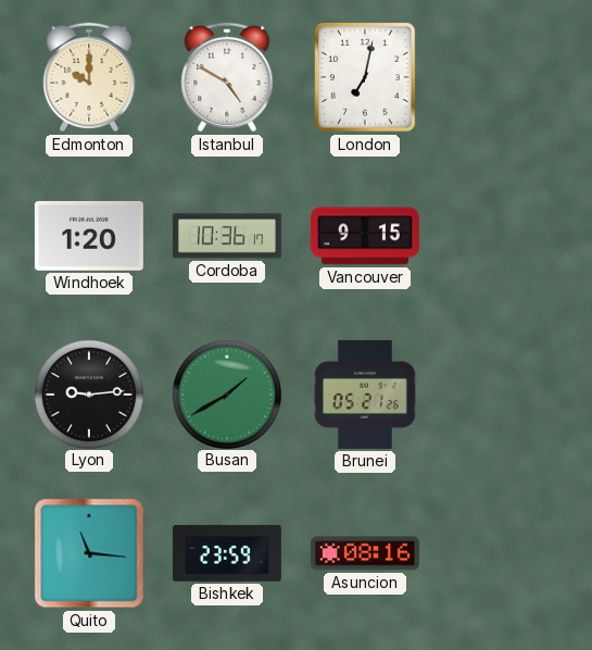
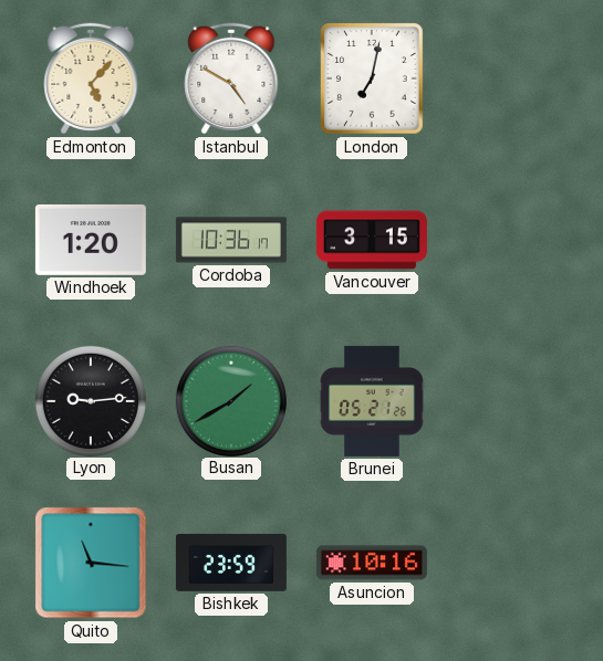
Edmonton: 10:00 -> 5:07
Vancouver: 9:15 -> 3:15
Asuncion: 08:16 -> 10:16
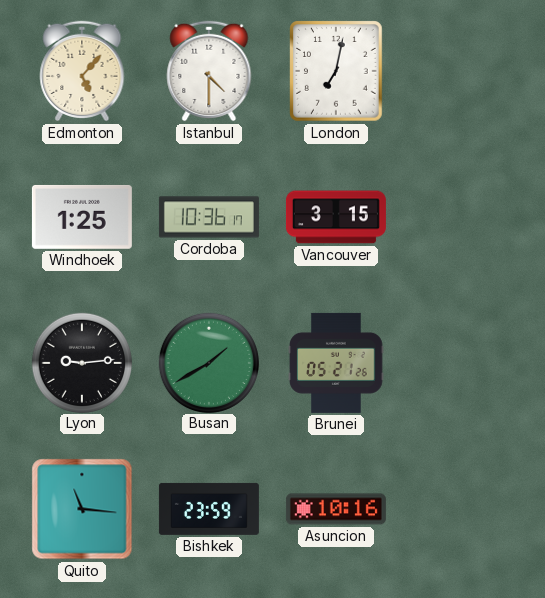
Istanbul: 4:50 -> 4:30
Windhoek: 1:20 -> 1:25
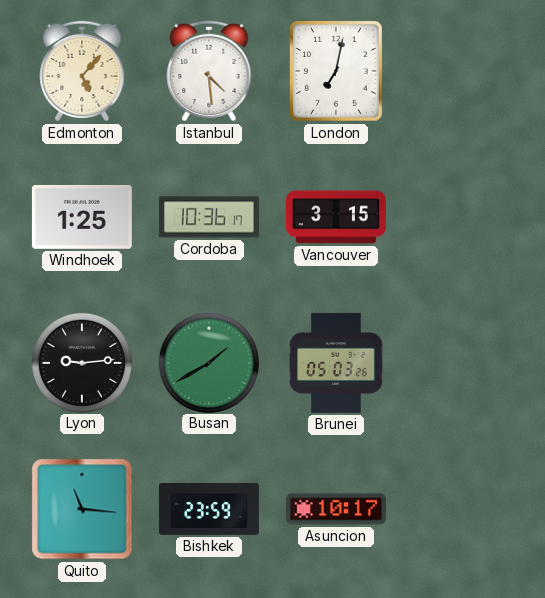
Istanbul: 4:30 -> 4:29
Brunei: 05:21 -> 05:03
Asuncion: 10:16 -> 10:17
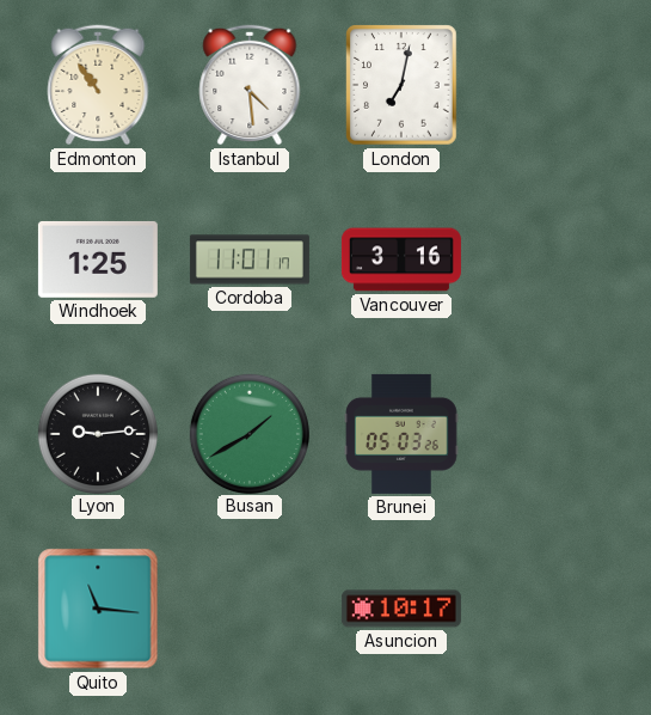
Edmonton: 5:07 -> 10:54
Cordoba: 10:36 -> 11:01
Vancouver: 3:15 -> 3:16
Bishkek: 23:59 -> none
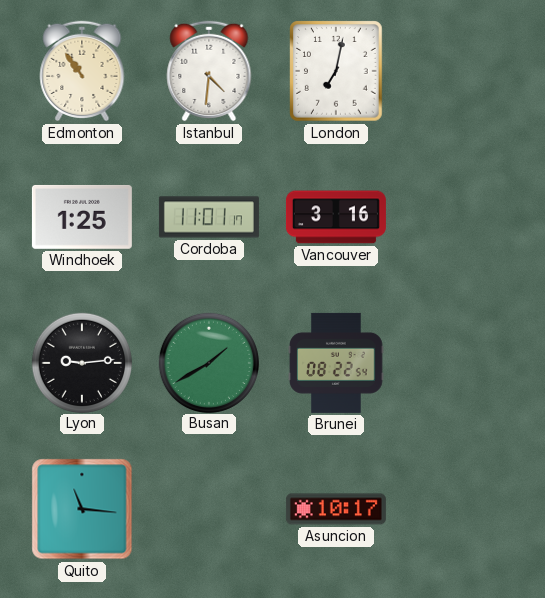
Istanbul: 4:29 -> 4:31
Brunei: 05:03 -> 08:22
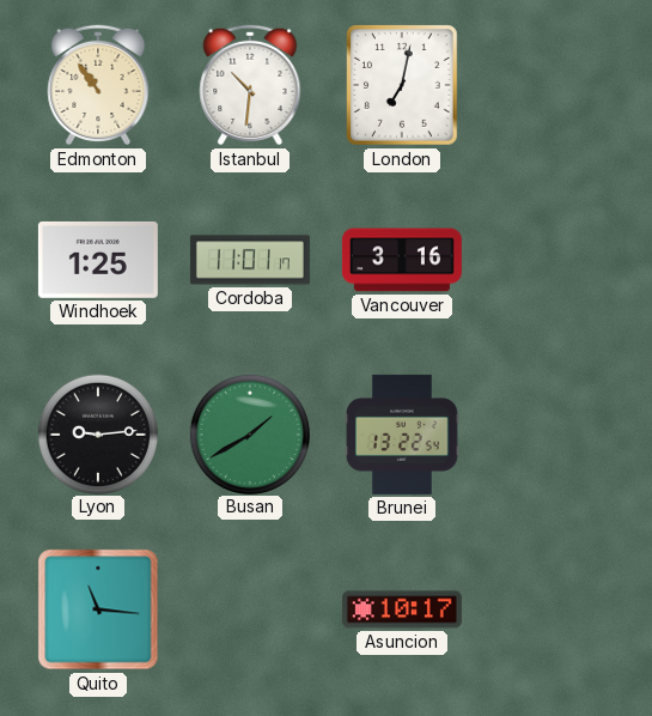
Istanbul: 4:31 -> 10:31
Brunei: 08:22 -> 13:22
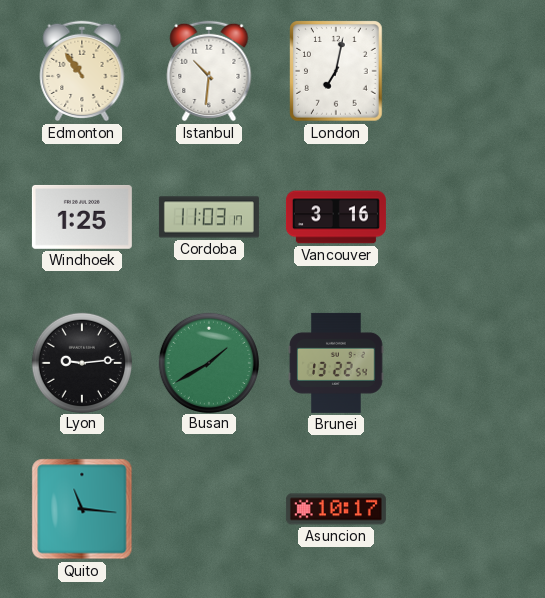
Cordoba: 11:01 -> 11:03
